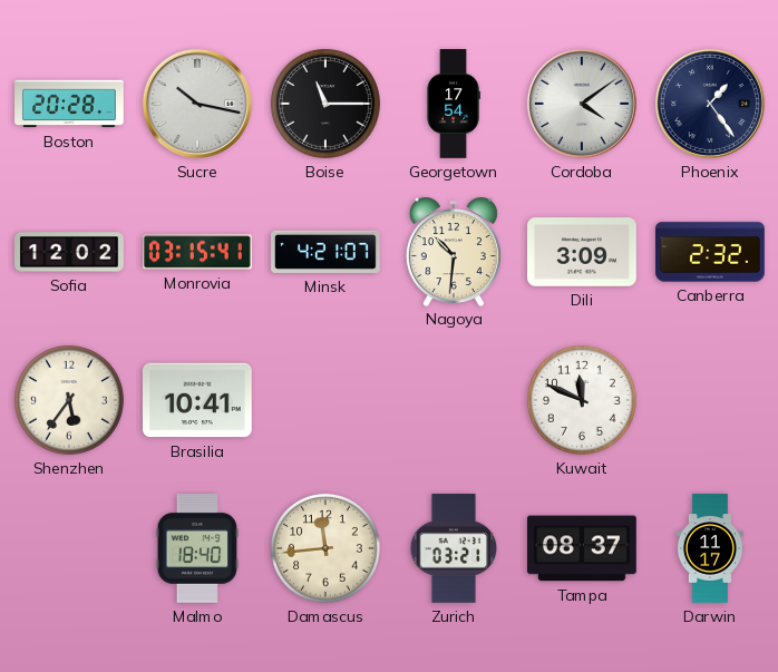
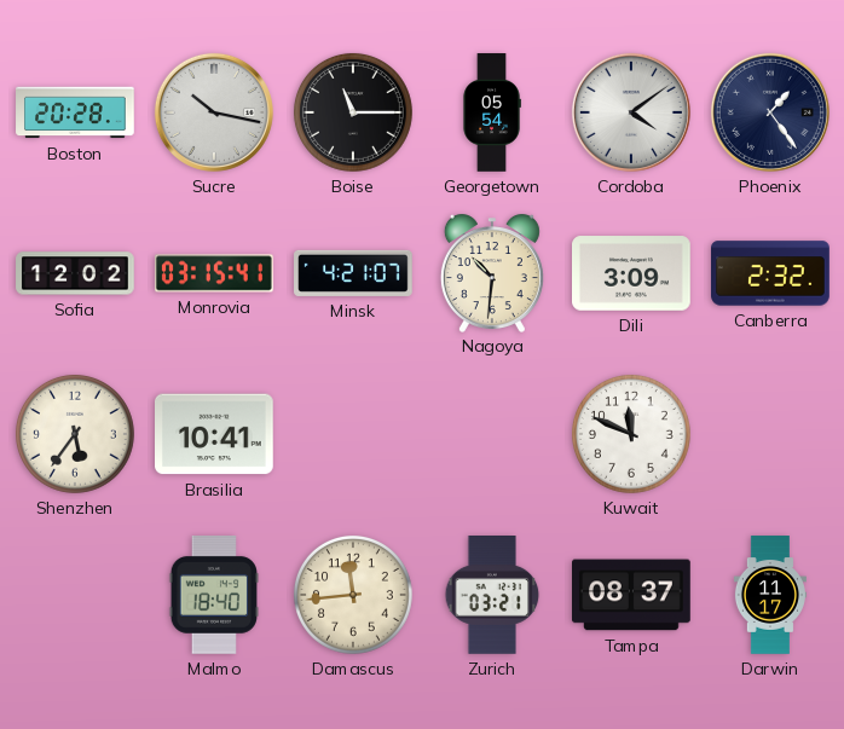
Georgetown: 17:54 -> 05:54
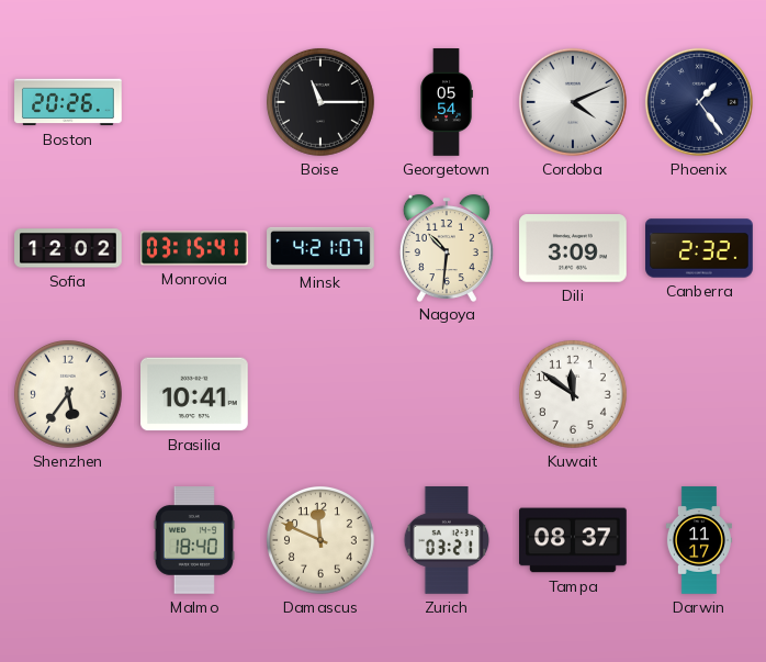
Boston: 20:28 -> 20:26
Sucre: 10:17 -> none
Cordoba: 4:09 -> 4:11
Kuwait: 11:49 -> 11:51
Damascus: 11:44 -> 11:49
